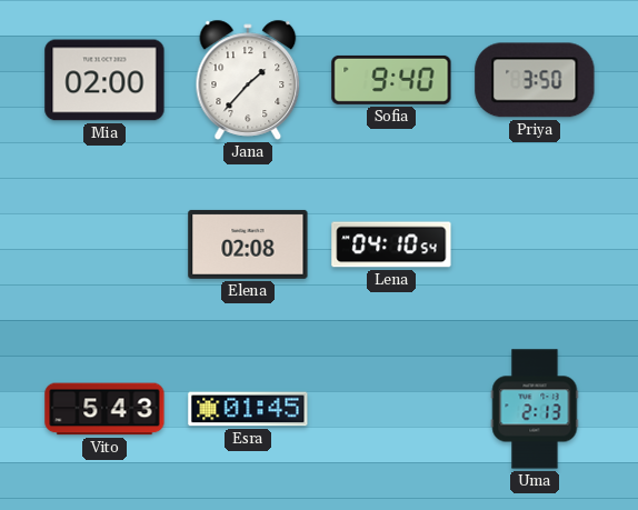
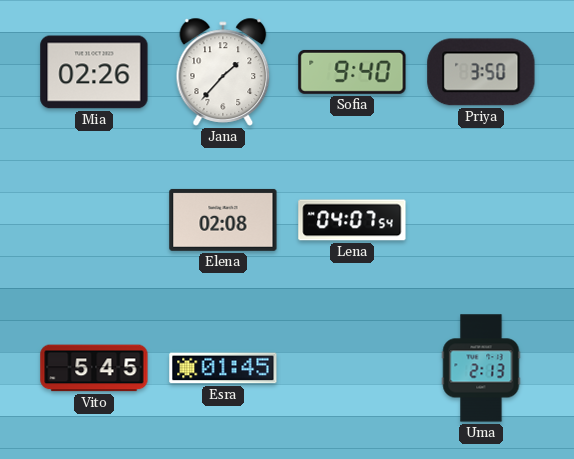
Mia: 02:00 -> 02:26
Lena: 04:10 -> 04:07
Vito: 5:43 -> 5:45
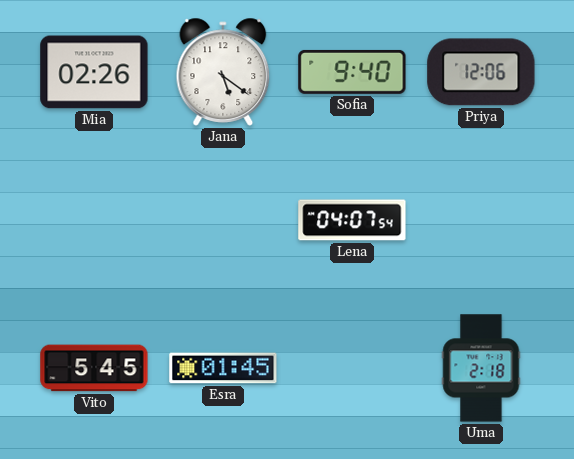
Jana: 1:37 -> 5:21
Priya: 3:50 -> 12:06
Elena: 02:08 -> none
Uma: 2:13 -> 2:18
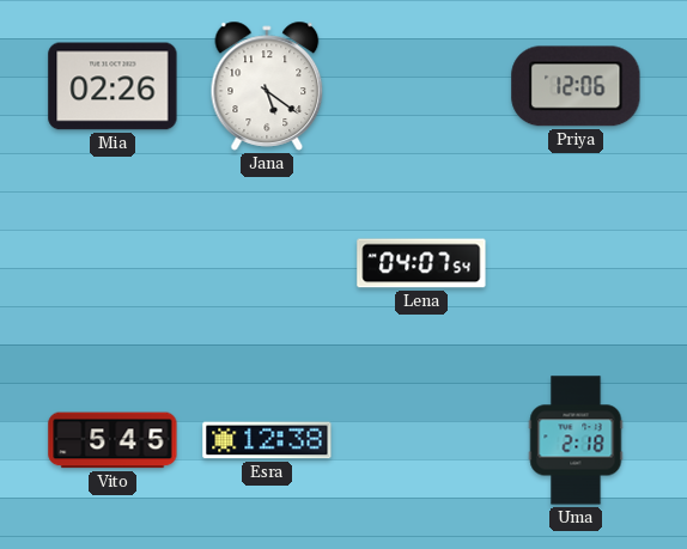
Sofia: 9:40 -> none
Esra: 01:45 -> 12:38
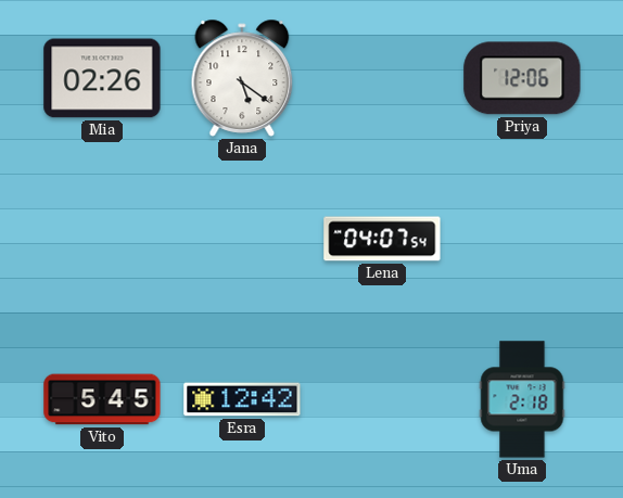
Esra: 12:38 -> 12:42
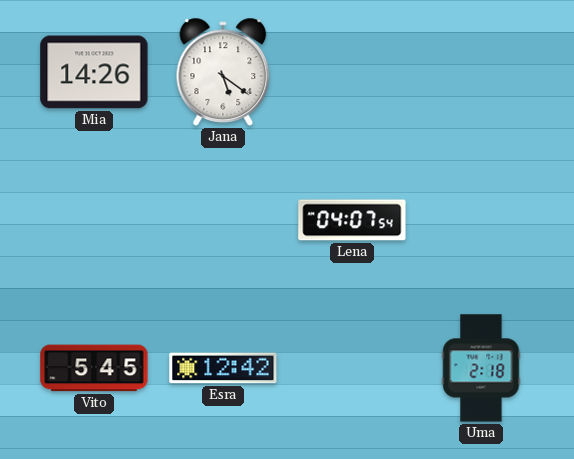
Mia: 02:26 -> 14:26
Priya: 12:06 -> none
